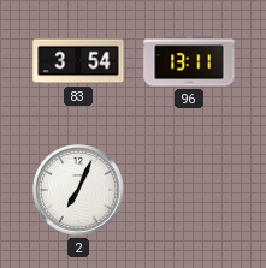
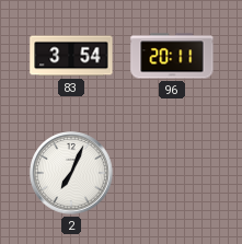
96: 13:11 -> 20:11
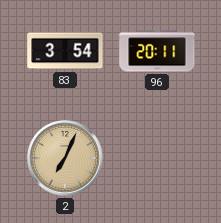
2 dial: white -> champagne
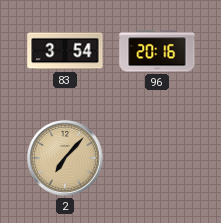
96: 20:11 -> 20:16
2: 7:04 -> 7:07
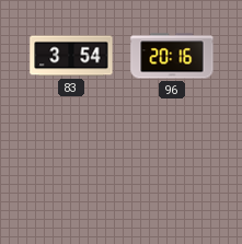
2: 7:07 -> none
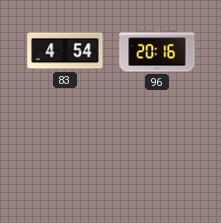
83: 3:54 -> 4:54
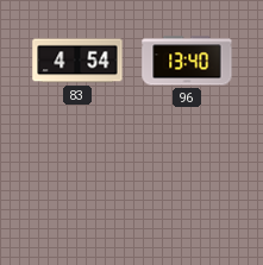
96: 20:16 -> 13:40
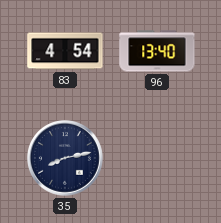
35: none -> 8:13
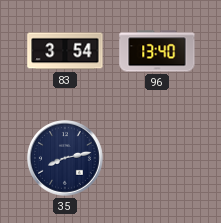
83: 4:54 -> 3:54
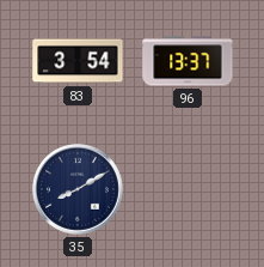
96: 13:40 -> 13:37
35: 8:13 -> 8:10
